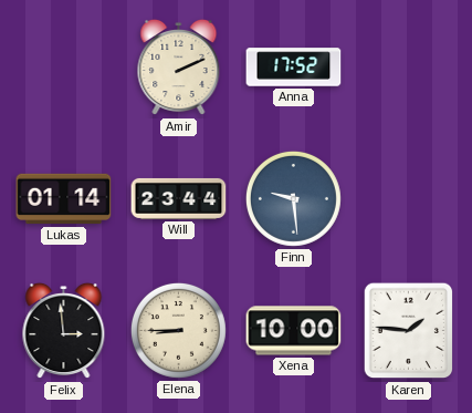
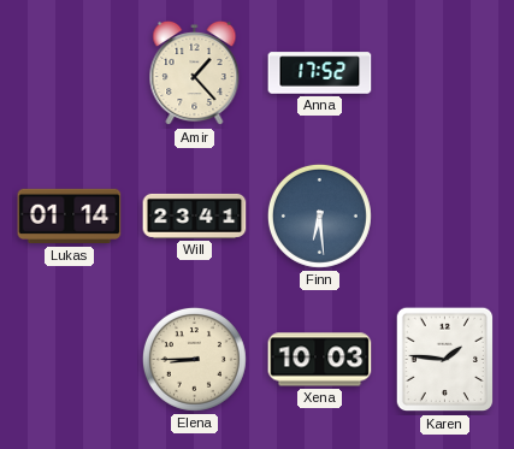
Amir: 2:11 -> 1:23
Will: 23:44 -> 23:41
Finn: 9:29 -> 6:29
Felix: 2:59 -> none
Xena: 10:00 -> 10:03
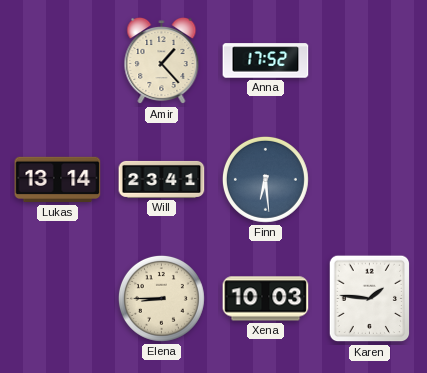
Lukas: 01:14 -> 13:14
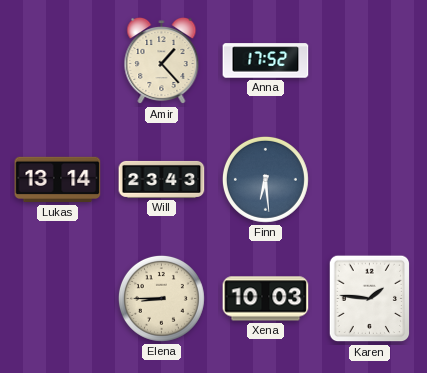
Will: 23:41 -> 23:43
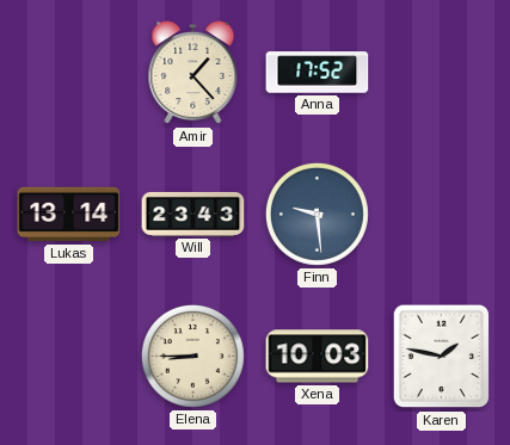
Finn: 6:29 -> 9:29
Karen: 1:46 -> 1:47
